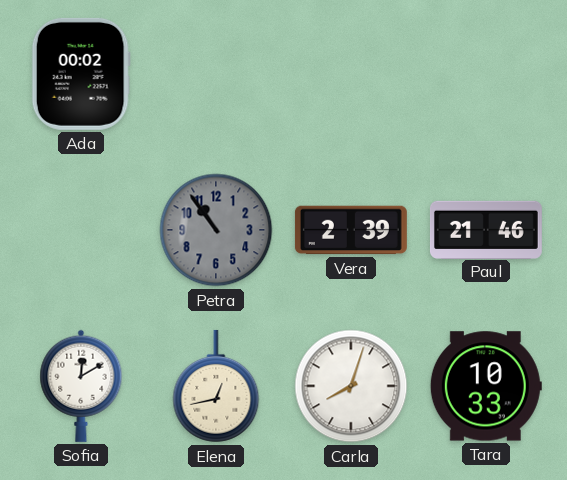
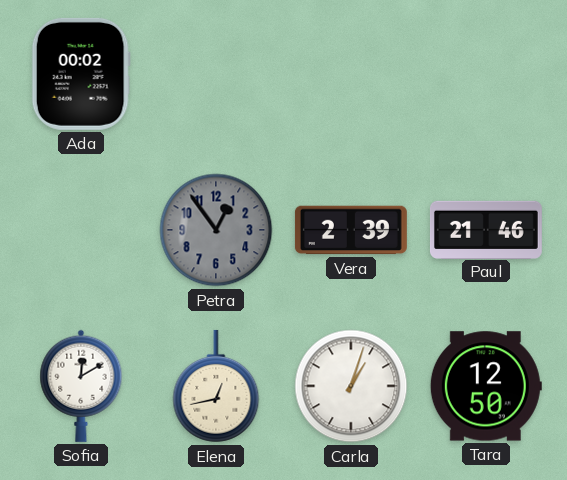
Petra: 10:54 -> 12:54
Carla: 8:03 -> 1:03
Tara: 10:33 -> 12:50
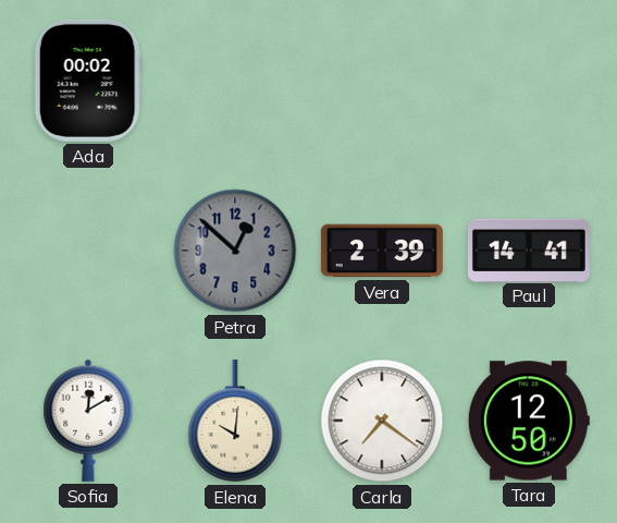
Petra: 12:54 -> 12:52
Paul: 21:46 -> 14:41
Elena: 12:43 -> 10:01
Carla: 1:03 -> 7:21
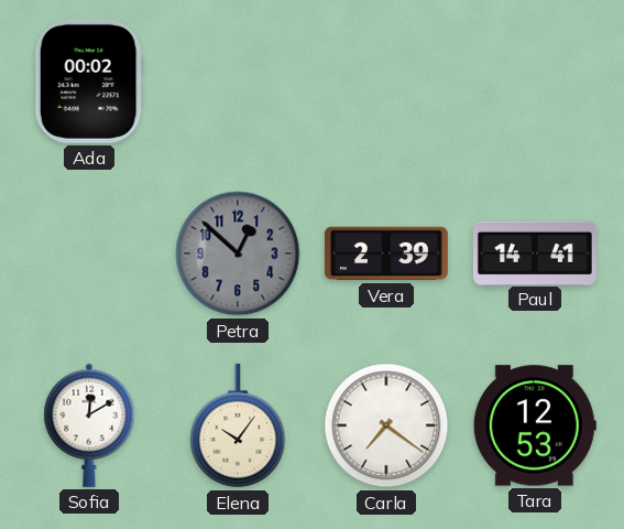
Elena: 10:01 -> 10:06
Tara: 12:50 -> 12:53
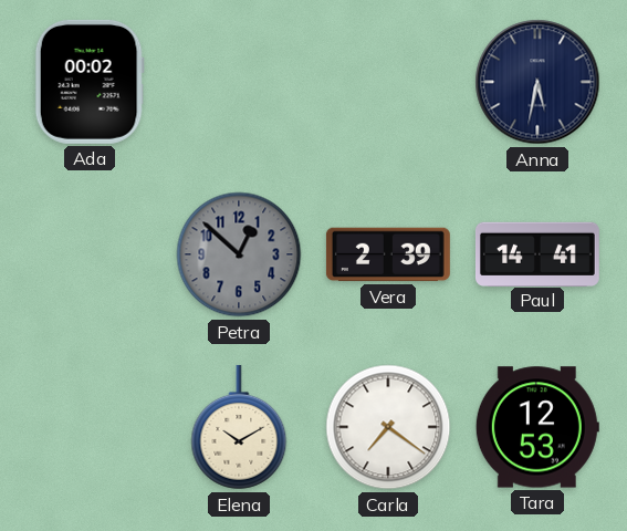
Anna: none -> 5:32
Sofia: 12:10 -> none
Elena: 10:06 -> 10:10
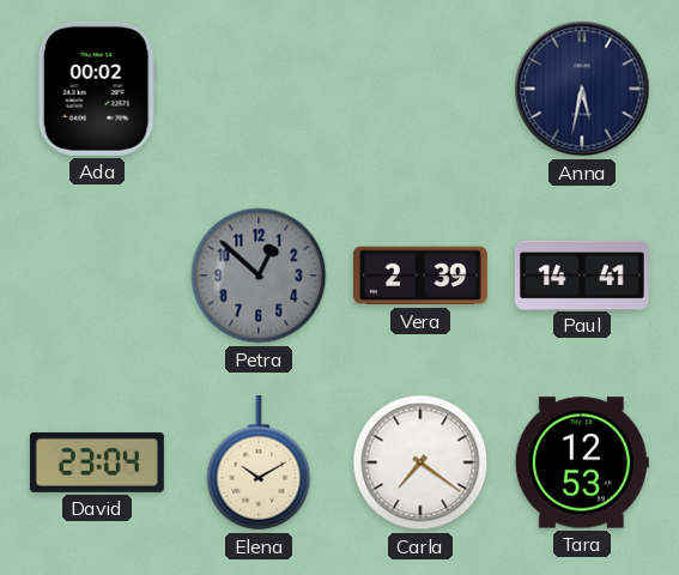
David: none -> 23:04
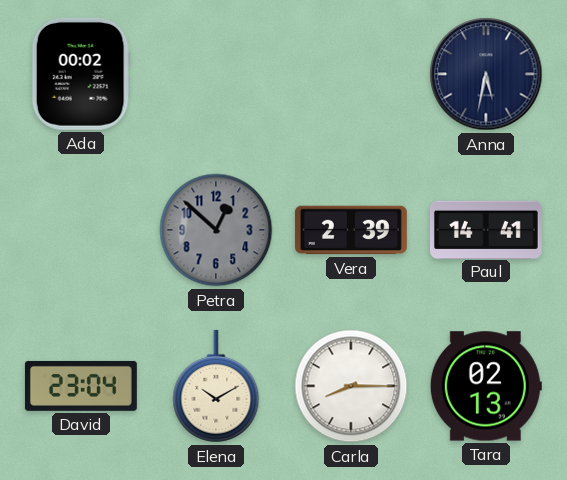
Carla: 7:21 -> 8:15
Tara: 12:53 -> 02:13
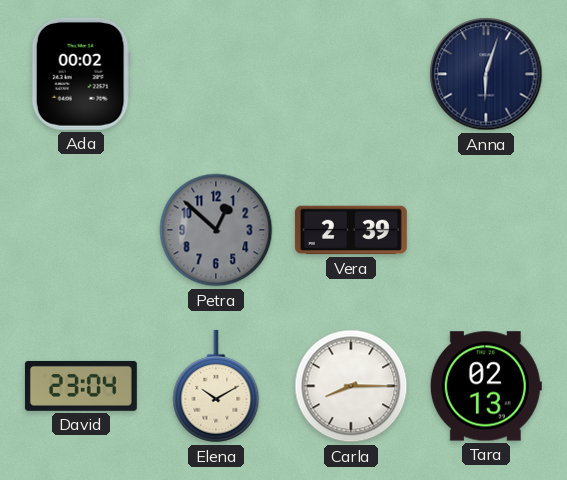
Anna: 5:32 -> 6:03
Paul: 14:41 -> none
